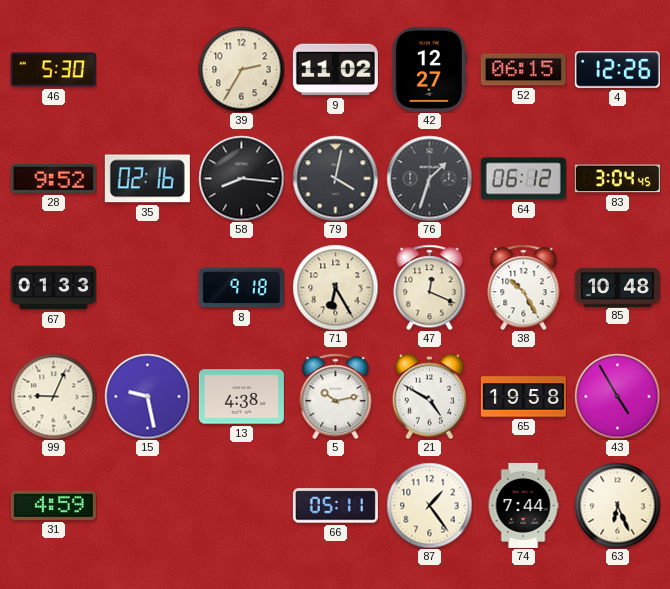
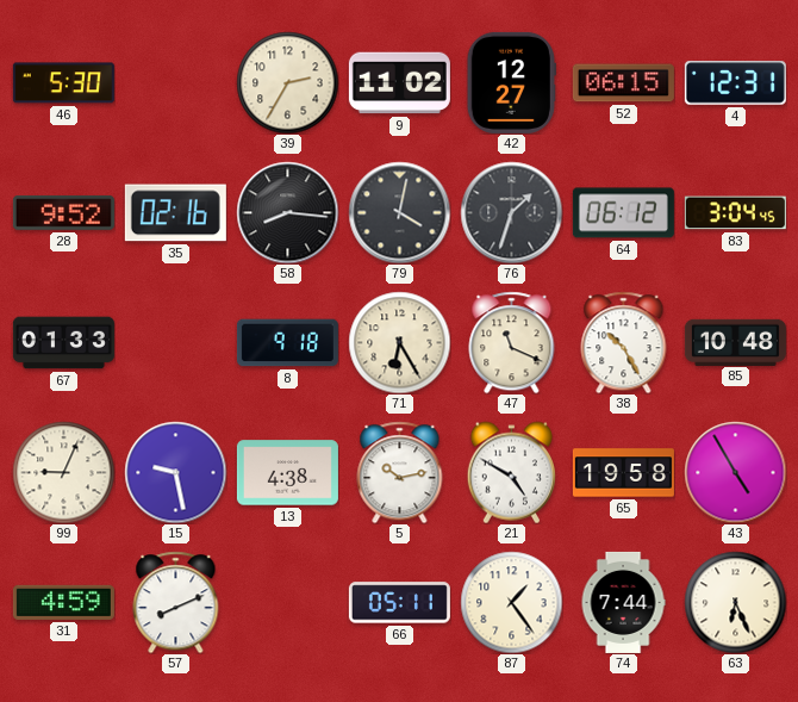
4: 12:26 -> 12:31
47: 12:19 -> 11:19
57: none -> 8:11
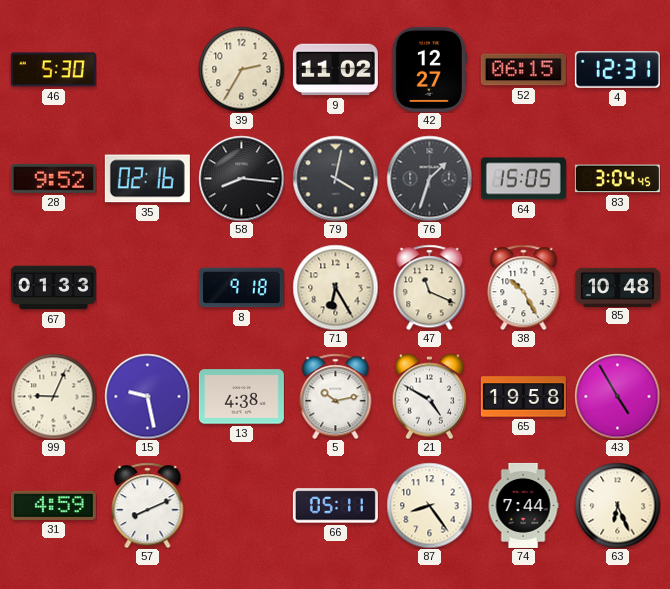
64: 06:12 -> 15:05
87: 1:24 -> 8:24
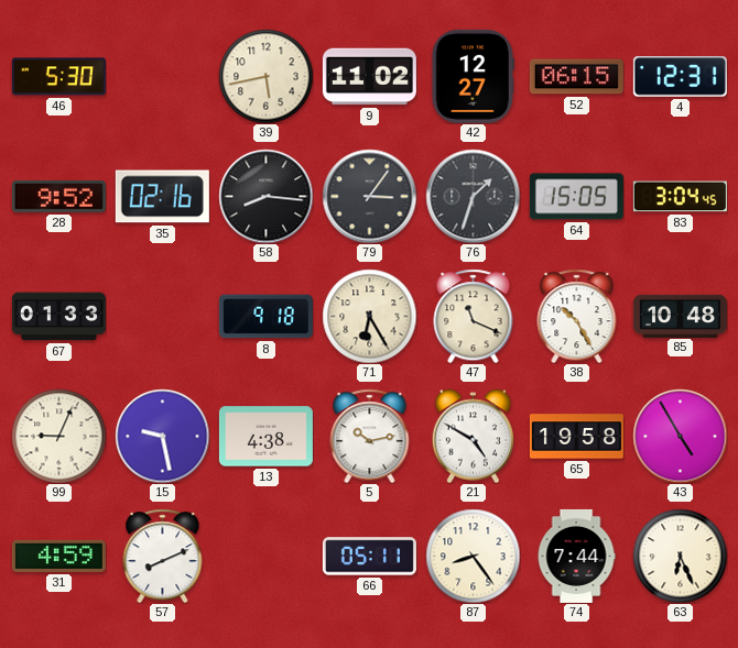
39: 2:35 -> 5:43
79: 4:02 -> 3:06
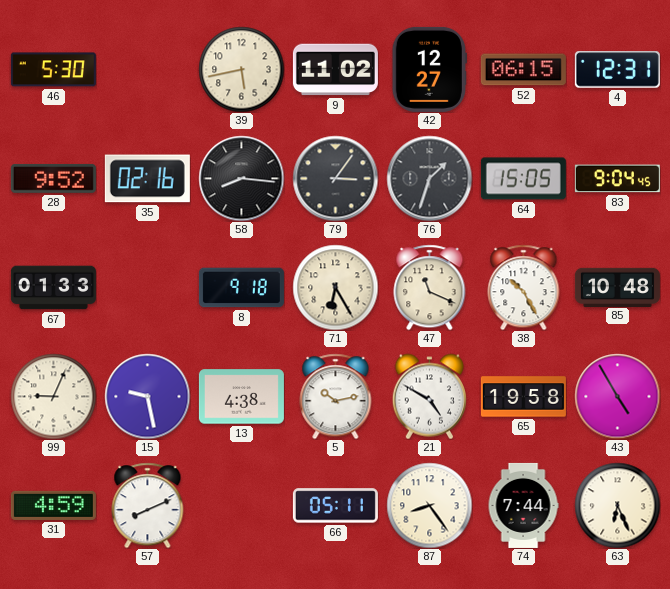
83: 3:04 -> 9:04
